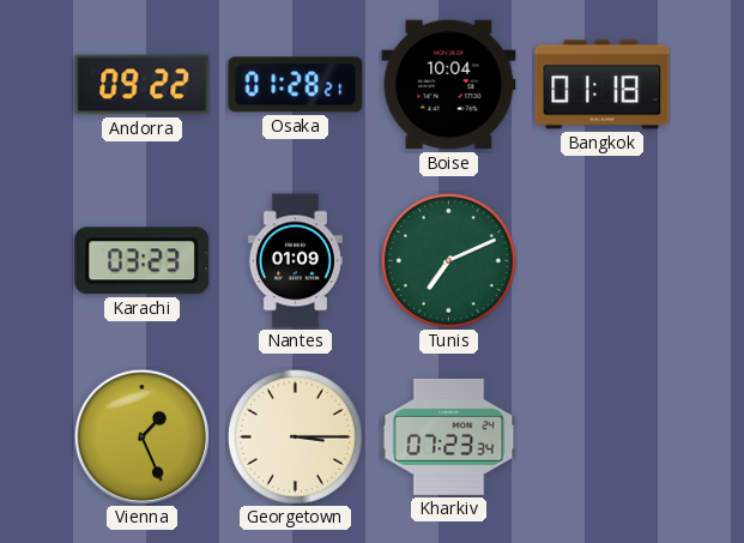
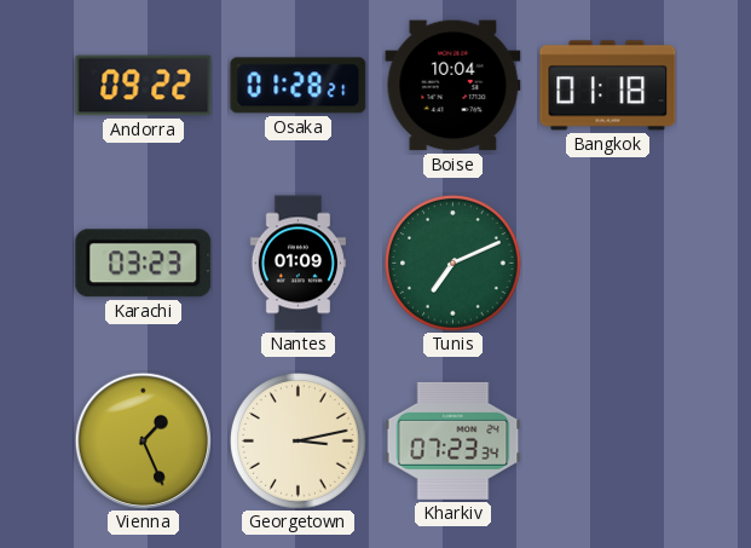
Georgetown: 3:15 -> 3:13
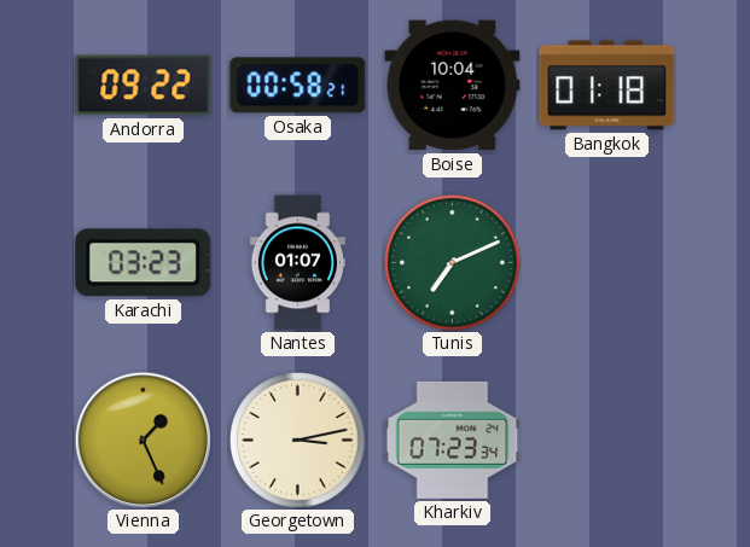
Osaka: 01:28 -> 00:58
Nantes: 01:09 -> 01:07
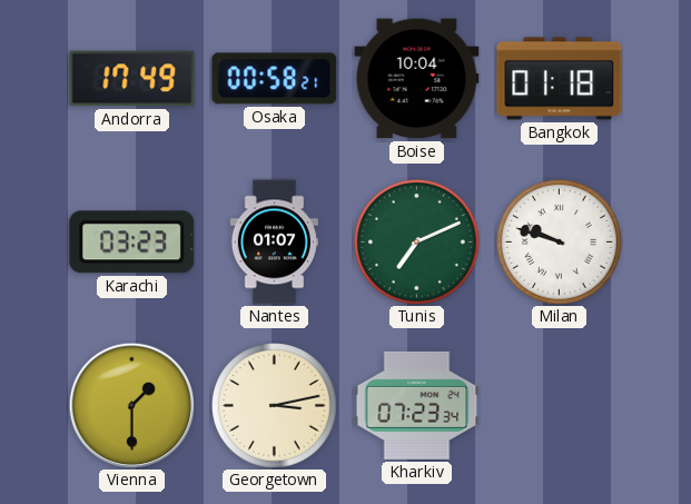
Andorra: 09:22 -> 17:49
Milan: none -> 9:48
Vienna: 1:26 -> 1:30
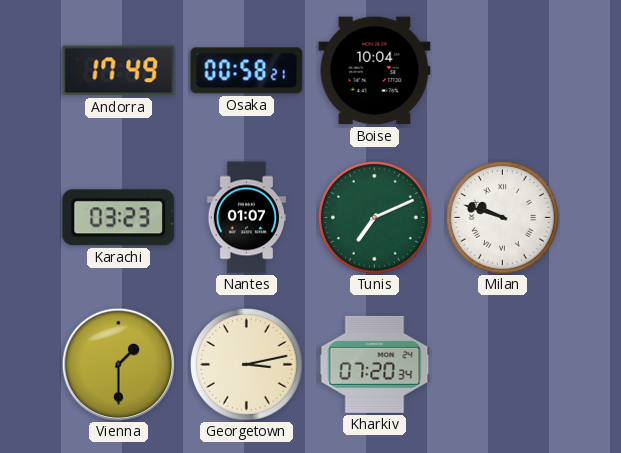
Bangkok: 01:18 -> none
Kharkiv: 07:23 -> 07:20
